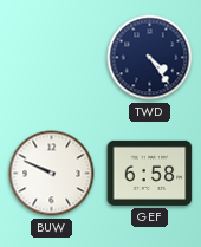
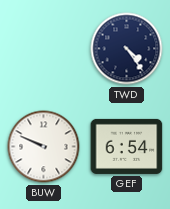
GEF: 6:58 -> 6:54
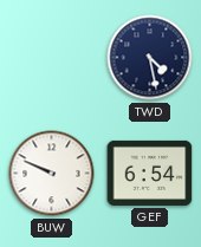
TWD: 4:24 -> 4:28
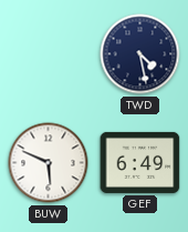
BUW: 9:49 -> 5:49
GEF: 6:54 -> 6:49
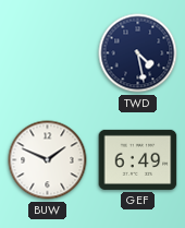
BUW: 5:49 -> 1:49
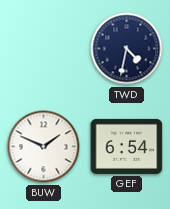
TWD: 4:28 -> 4:32
GEF: 6:49 -> 6:54
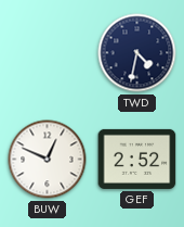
BUW: 1:49 -> 12:49
GEF: 6:54 -> 2:52
